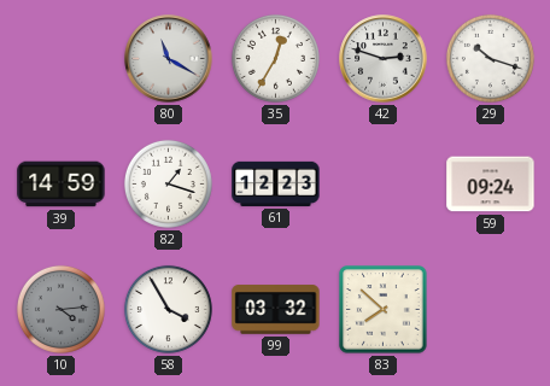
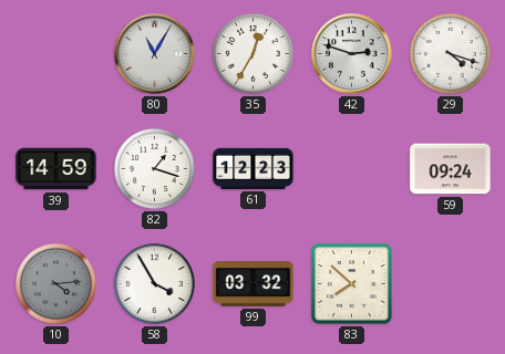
80: 11:20 -> 11:05
29: 10:18 -> 4:18
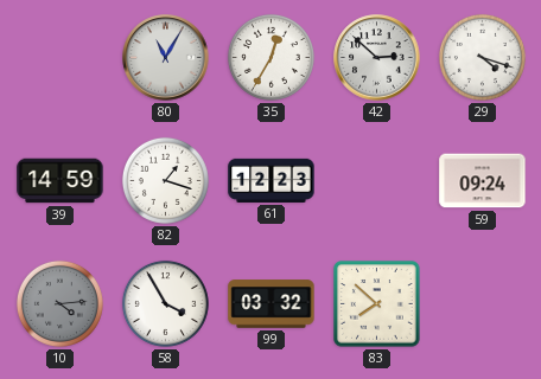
42: 2:48 -> 2:52
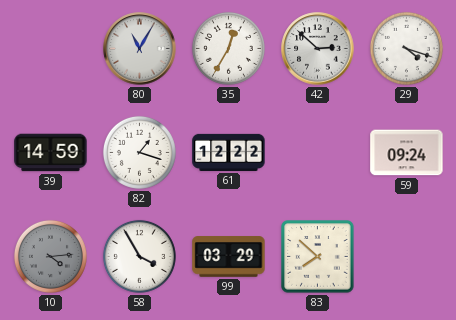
61: 12:23 -> 12:22
99: 03:32 -> 03:29
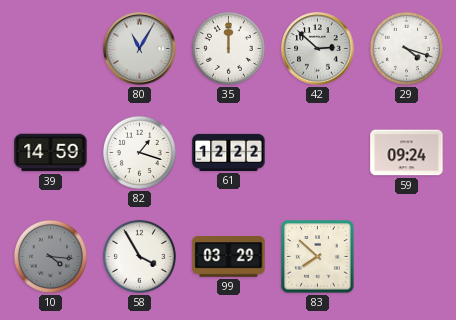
35: 12:35 -> 12:00
10: 4:14 -> 4:16
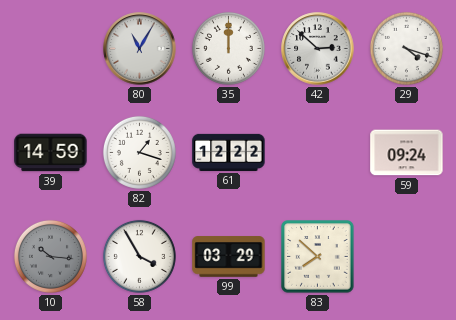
10: 4:16 -> 10:16
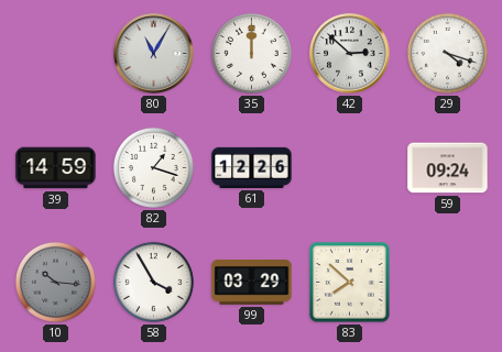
61: 12:22 -> 12:26
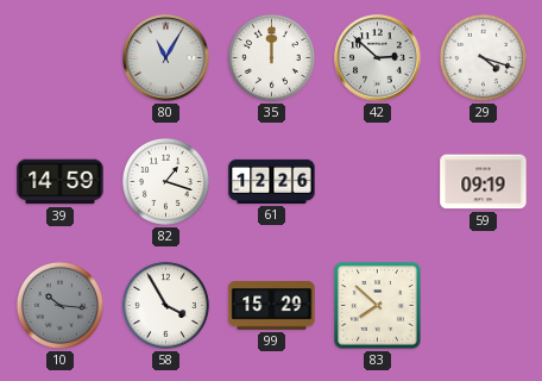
59: 09:24 -> 09:19
99: 03:29 -> 15:29
